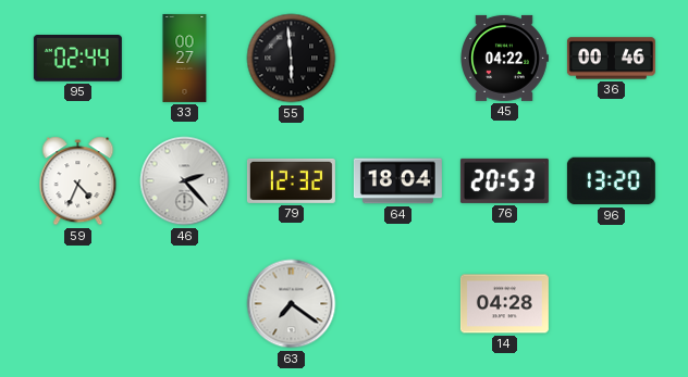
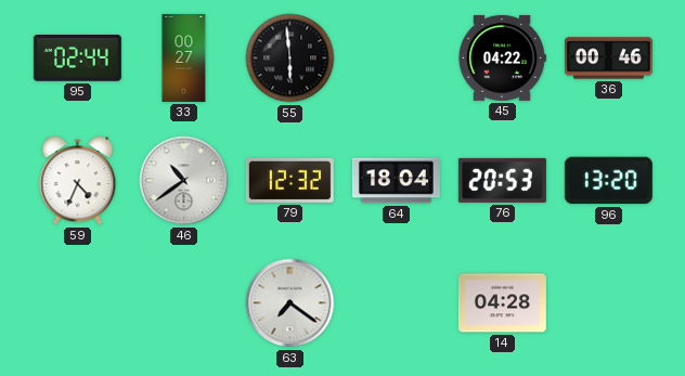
46: 2:23 -> 10:39
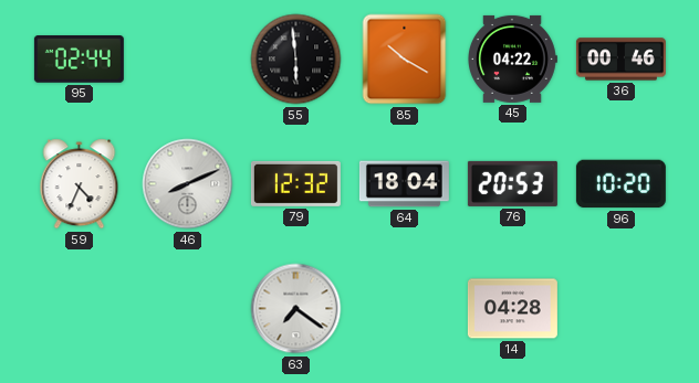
33: 00:27 -> none
85: none -> 10:20
46: 10:39 -> 8:11
96: 13:20 -> 10:20
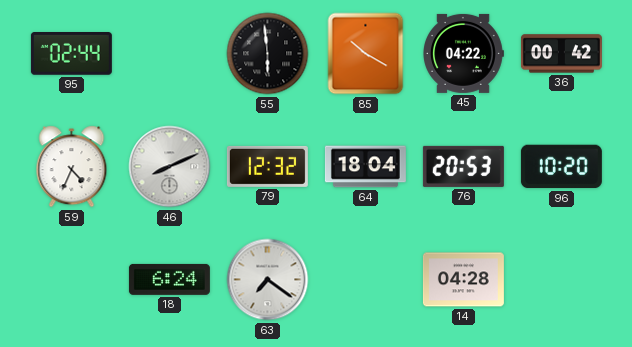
36: 00:46 -> 00:42
18: none -> 6:24
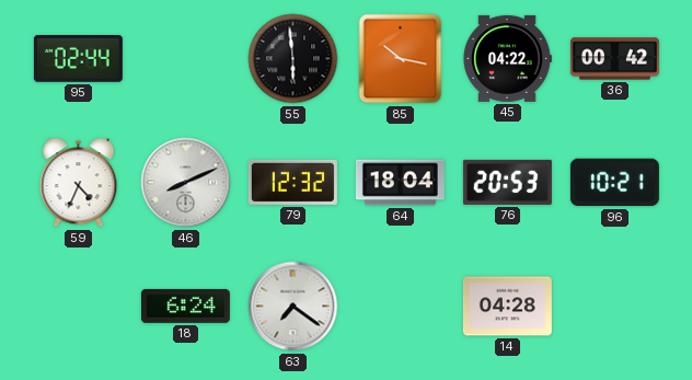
85: 10:20 -> 10:17
96: 10:20 -> 10:21
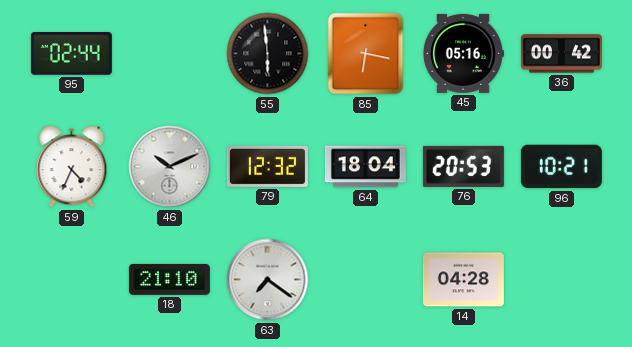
85: 10:17 -> 6:17
45: 04:22 -> 05:16
46: 8:11 -> 10:11
18: 6:24 -> 21:10
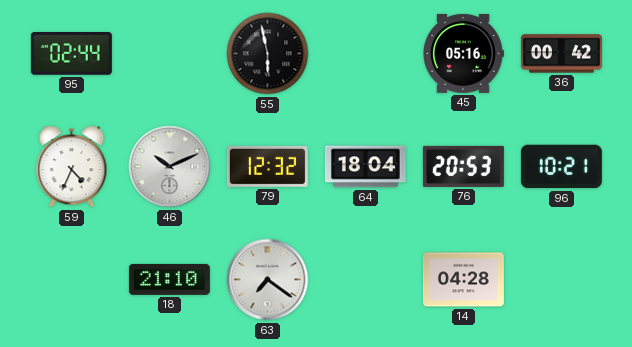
55: 5:59 -> 5:58
85: 6:17 -> none
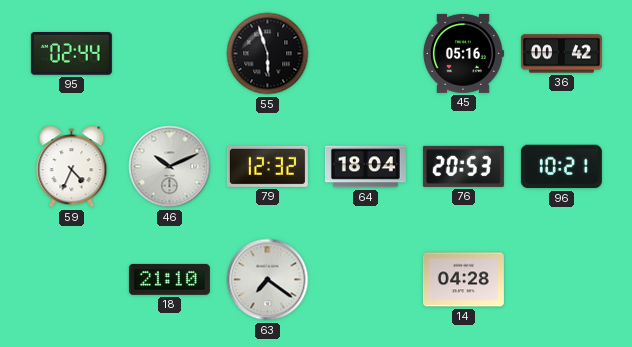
55: 5:58 -> 5:57
